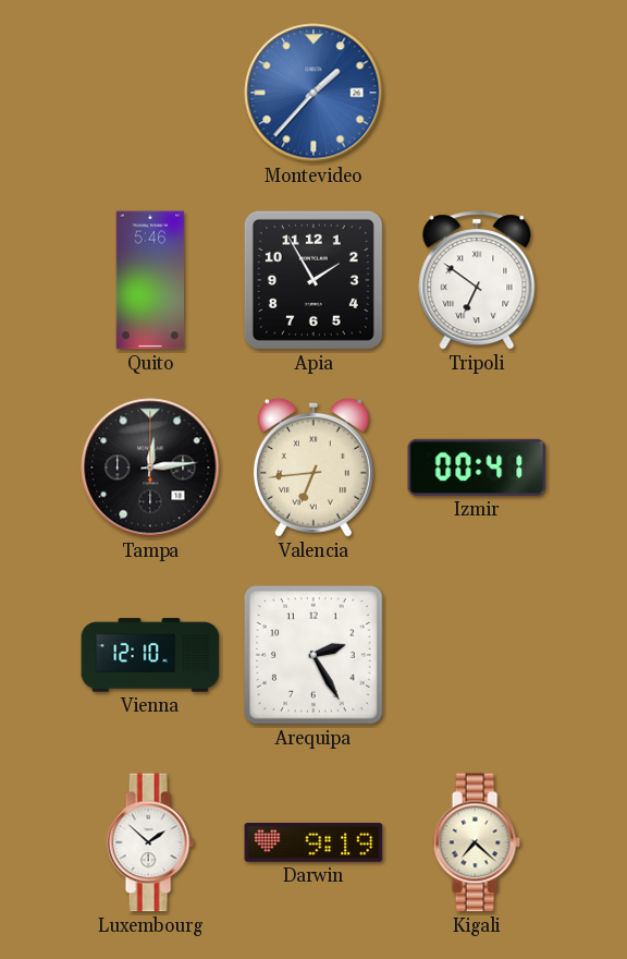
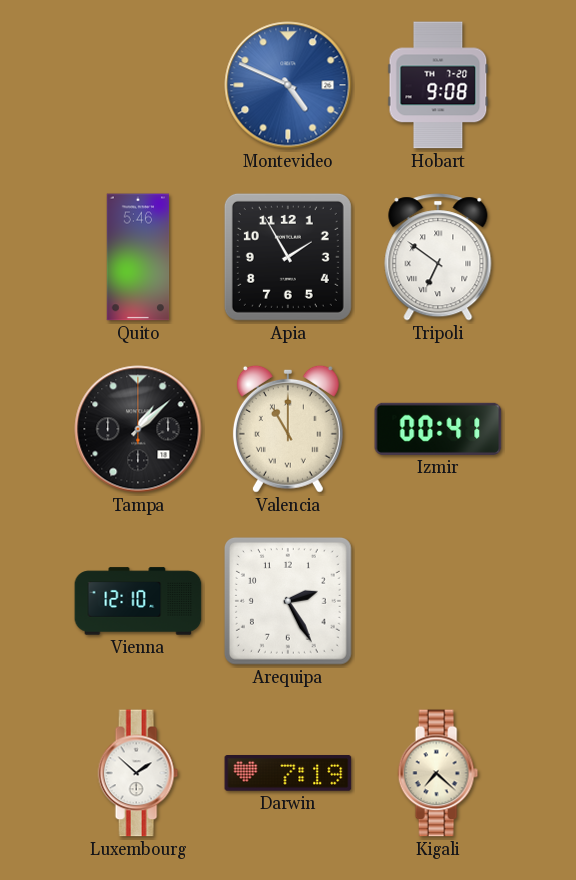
Montevideo: 1:37 -> 4:49
Hobart: none -> 9:08
Tampa: 12:14 -> 1:08
Valencia: 6:44 -> 11:00
Darwin: 9:19 -> 7:19
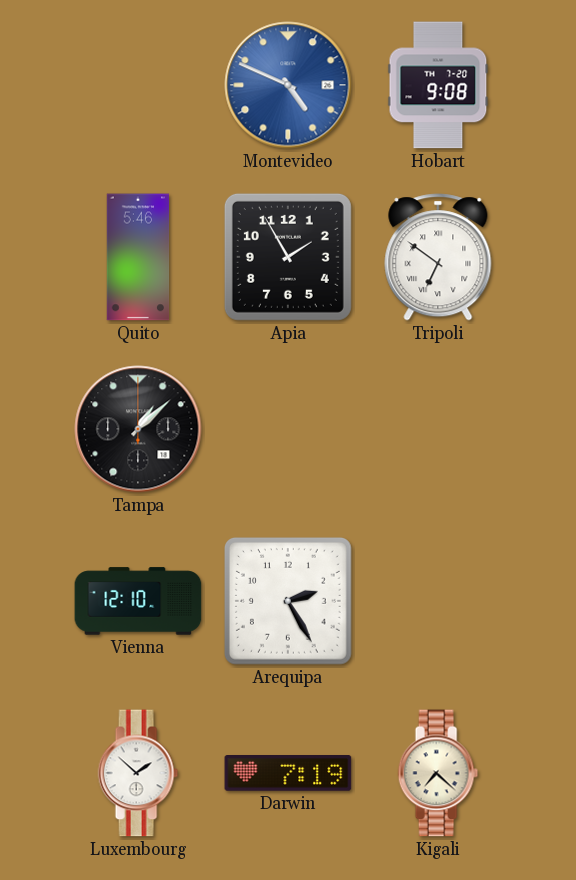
Valencia: 11:00 -> none
Izmir: 00:41 -> none
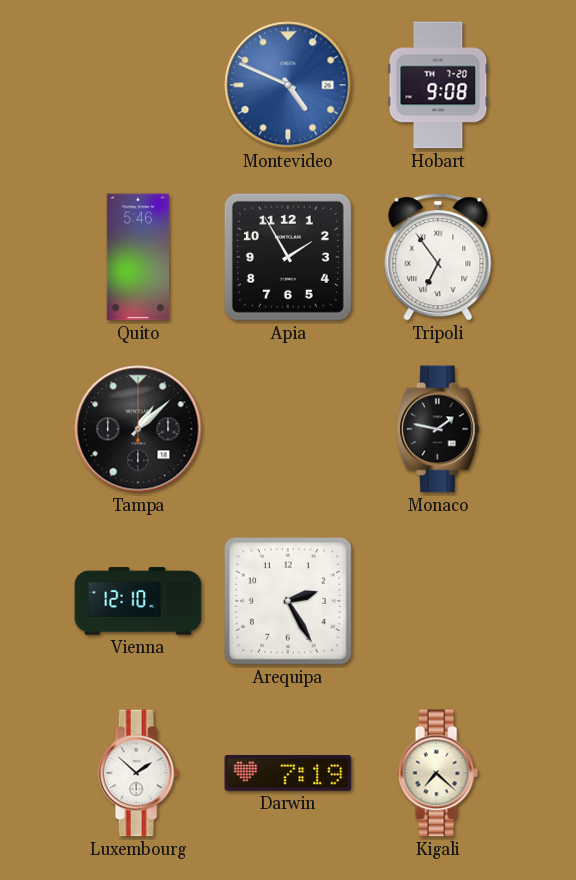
Tripoli: 6:51 -> 6:54
Monaco: none -> 1:47
